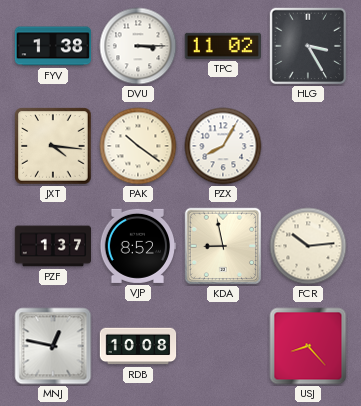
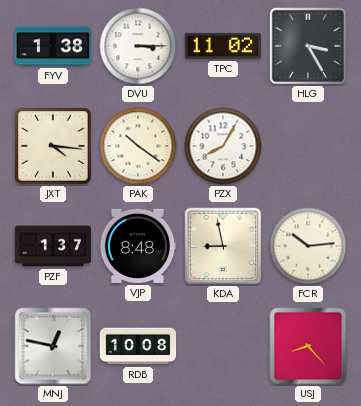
VJP: 8:52 -> 8:48
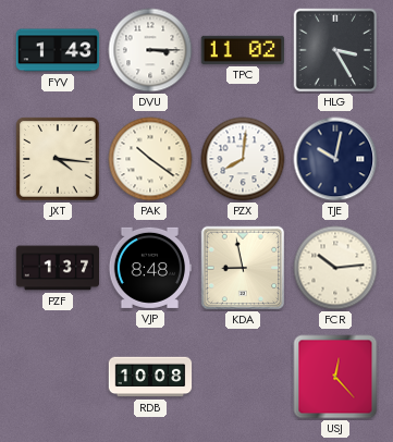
FYV: 1:38 -> 1:43
PZX: 8:05 -> 8:01
TJE: none -> 10:02
MNJ: 12:47 -> none
USJ: 8:23 -> 12:23
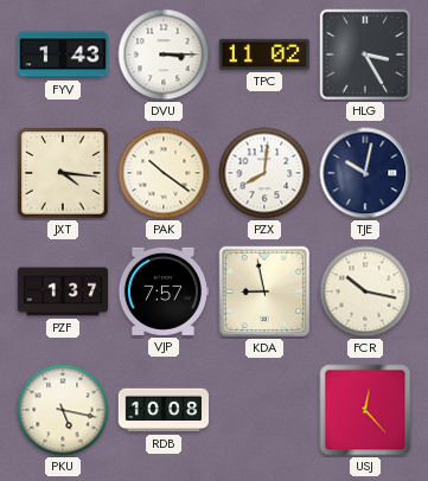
VJP: 8:48 -> 7:57
FCR: 10:14 -> 10:17
PKU: none -> 5:17
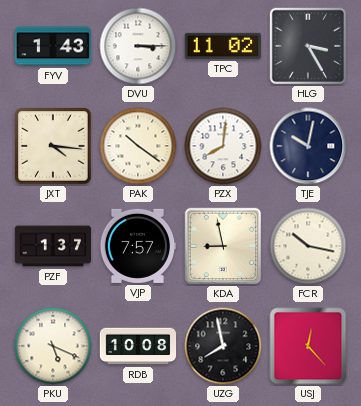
PKU: 5:17 -> 5:19
UZG: none -> 7:58
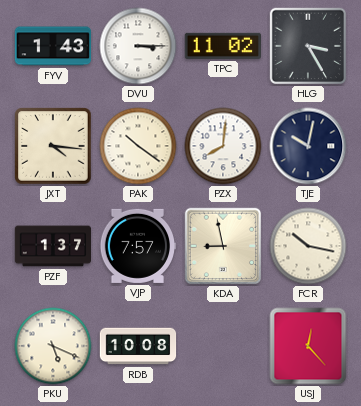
UZG: 7:58 -> none
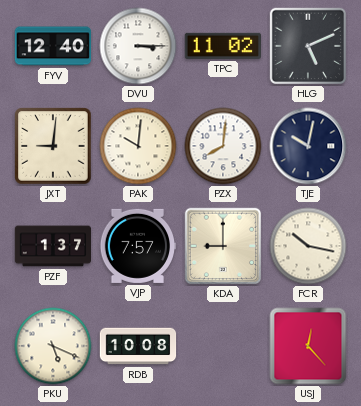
FYV: 1:43 -> 12:40
HLG: 3:25 -> 5:11
JXT: 4:16 -> 9:01
PAK: 10:21 -> 10:01
KDA: 8:58 -> 9:00
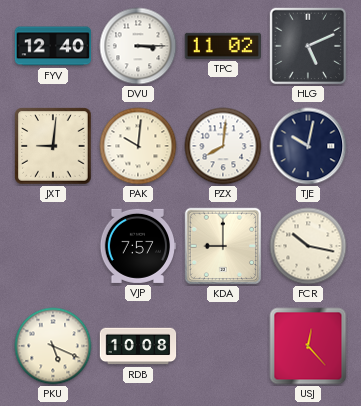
PZF: 1:37 -> none
